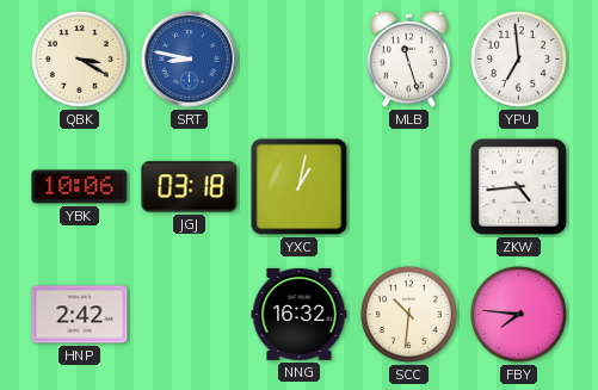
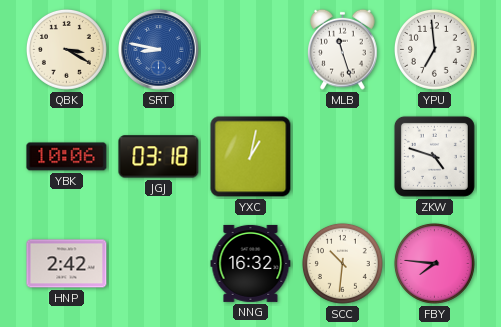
ZKW: 4:44 -> 4:48
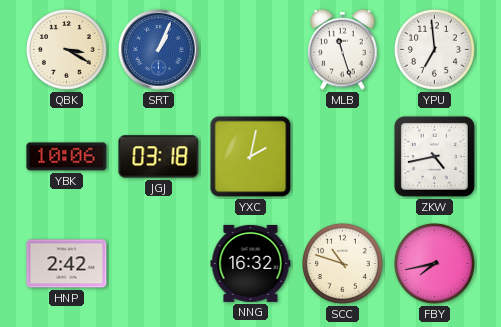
SRT: 8:47 -> 1:04
YXC: 1:02 -> 2:02
ZKW: 4:48 -> 4:43
SCC: 10:31 -> 10:48
FBY: 7:46 -> 7:43
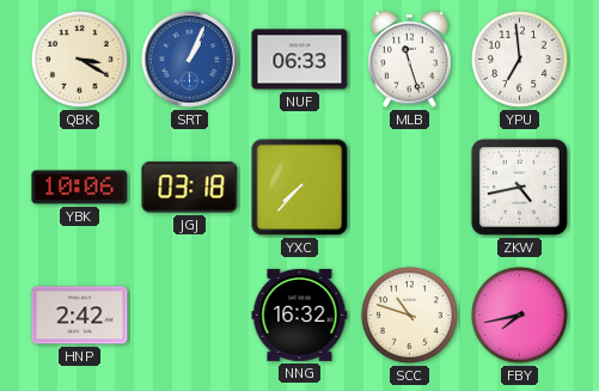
NUF: none -> 06:33
YXC: 2:02 -> 7:37
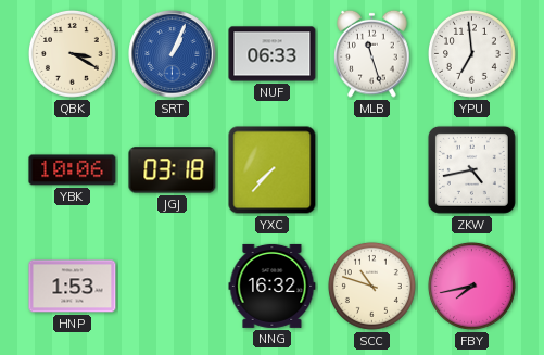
HNP: 2:42 -> 1:53
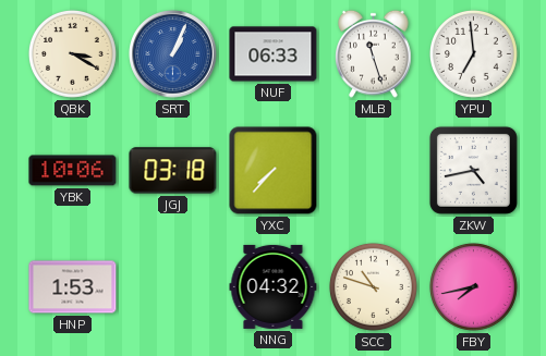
NNG: 16:32 -> 04:32
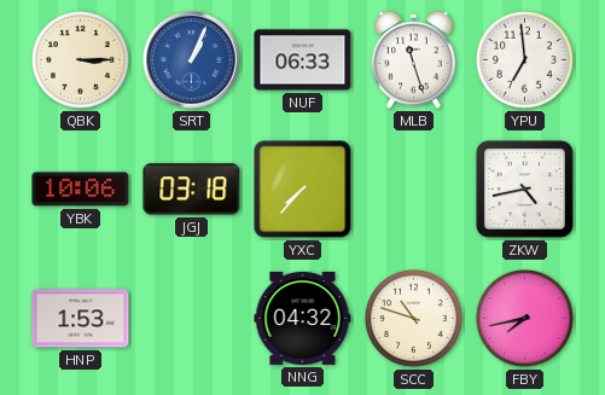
QBK: 3:20 -> 3:15
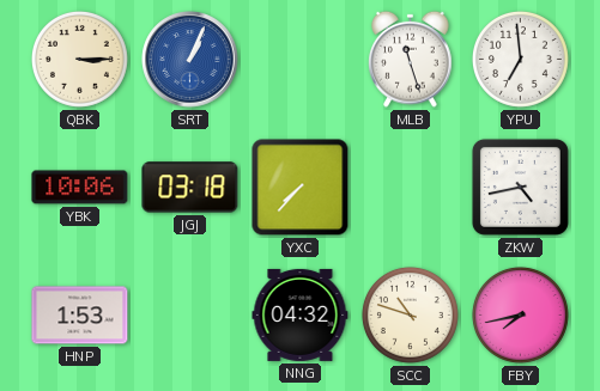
NUF: 06:33 -> none
